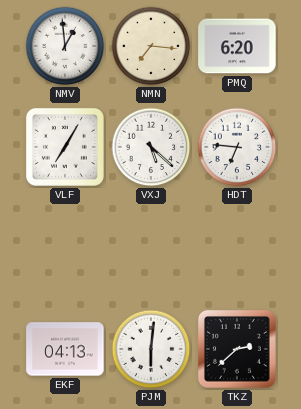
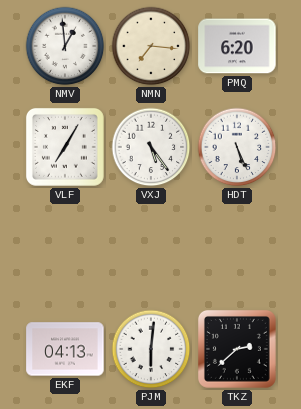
VXJ: 5:22 -> 5:24
HDT: 6:46 -> 5:26
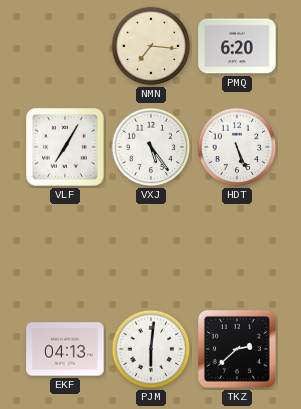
NMV: 12:59 -> none
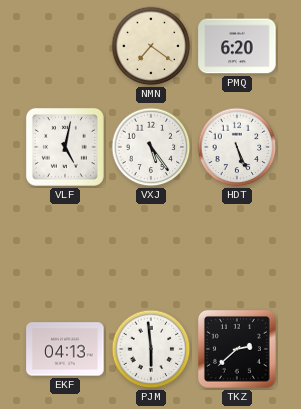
NMN: 7:16 -> 7:21
VLF: 7:05 -> 5:02
PJM: 6:01 -> 5:59
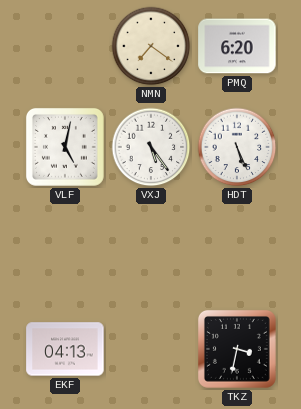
PJM: 5:59 -> none
TKZ: 2:38 -> 3:32
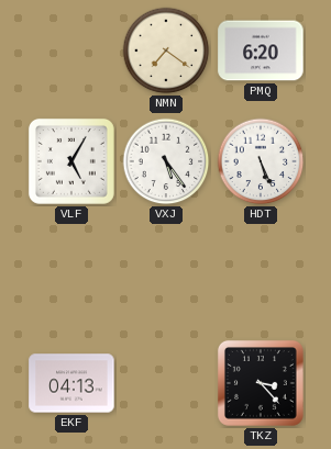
VLF: 5:02 -> 5:05
TKZ: 3:32 -> 3:23
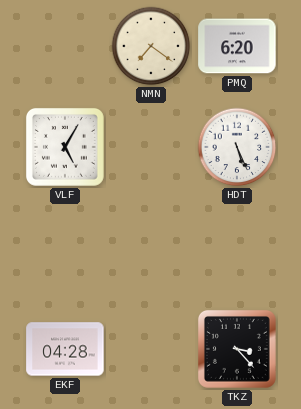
VXJ: 5:24 -> none
EKF: 04:13 -> 04:28
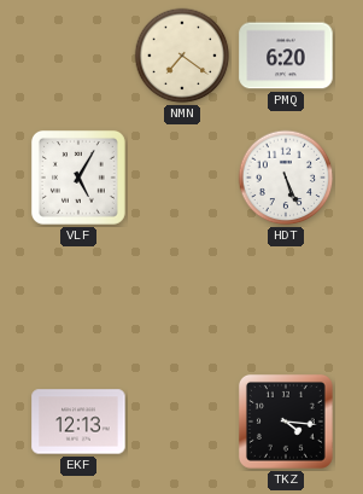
EKF: 04:28 -> 12:13
TKZ: 3:23 -> 4:16
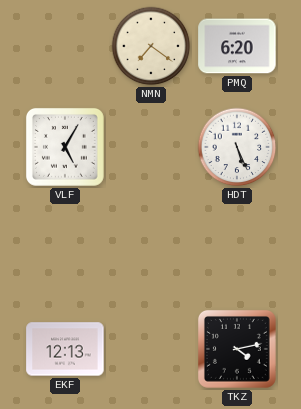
TKZ: 4:16 -> 4:13
